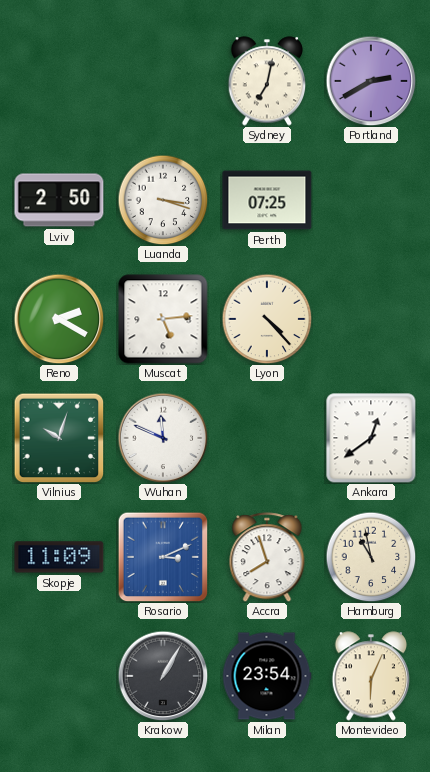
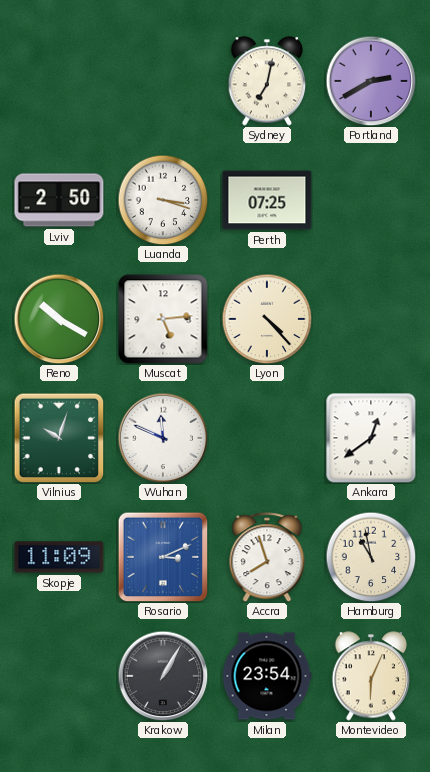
Reno: 2:20 -> 10:20
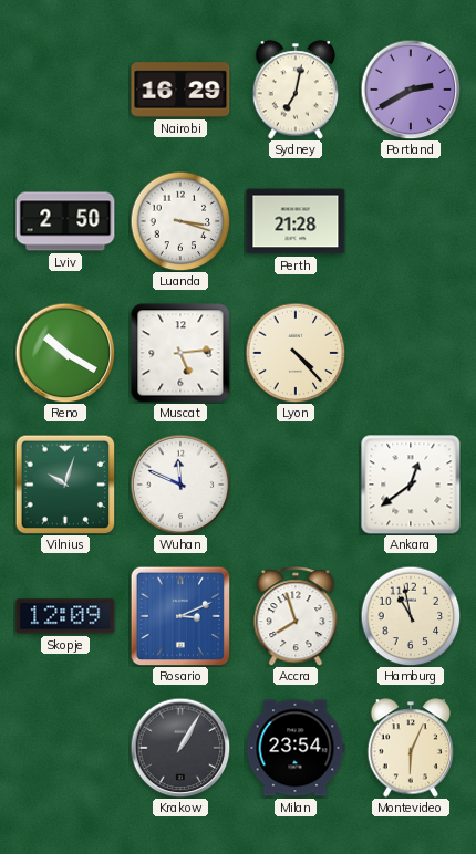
Nairobi: none -> 16:29
Perth: 07:25 -> 21:28
Skopje: 11:09 -> 12:09
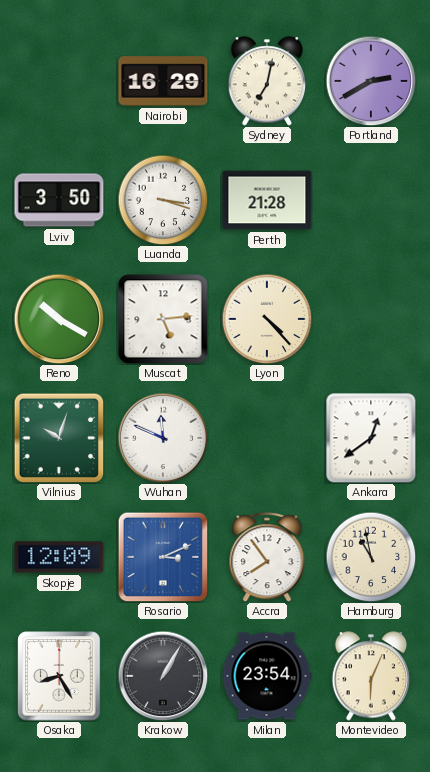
Lviv: 2:50 -> 3:50
Accra: 7:57 -> 7:54
Osaka: none -> 8:25
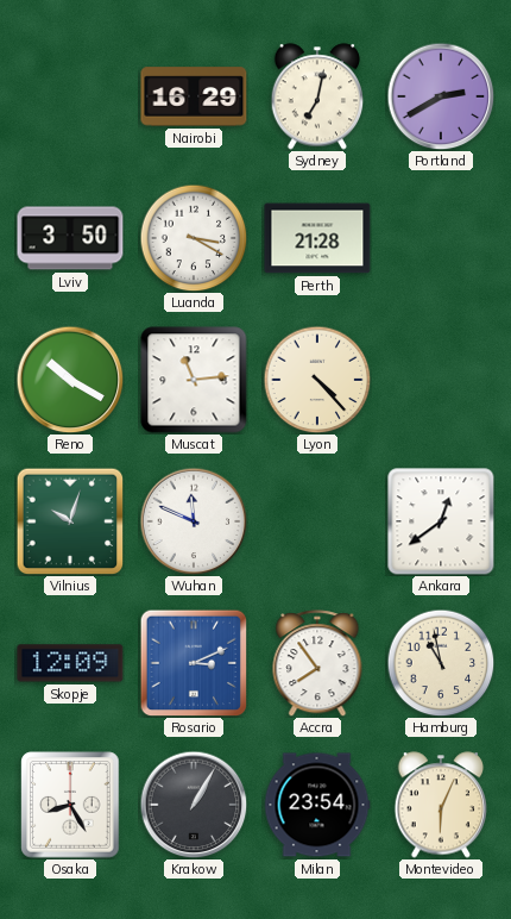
Luanda: 3:18 -> 3:20
Muscat: 5:14 -> 11:14
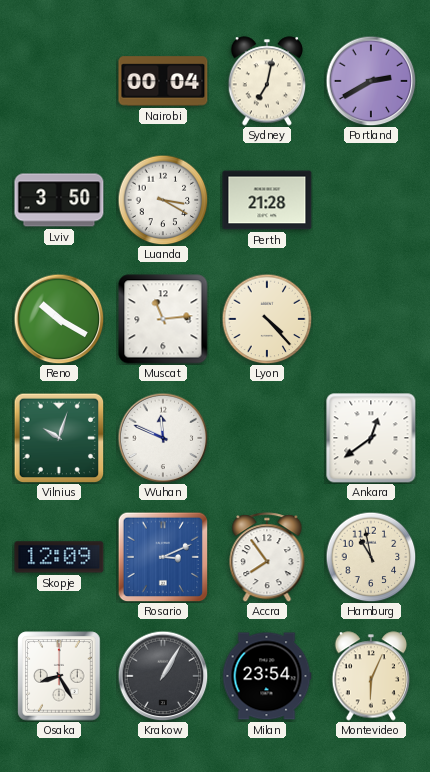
Nairobi: 16:29 -> 00:04
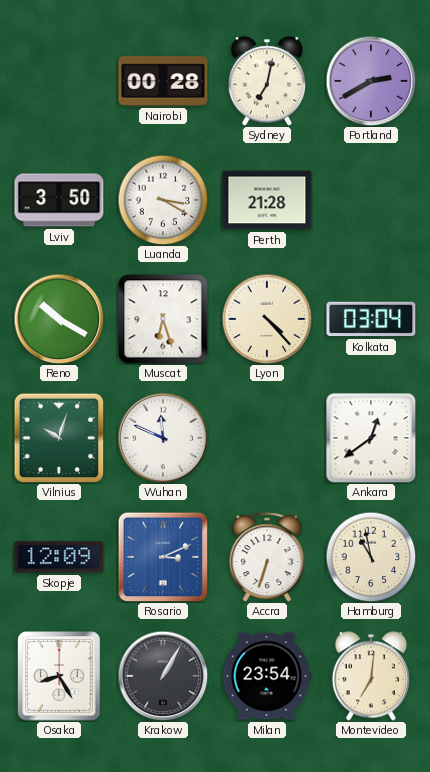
Nairobi: 00:04 -> 00:28
Muscat: 11:14 -> 6:27
Kolkata: none -> 03:04
Accra: 7:54 -> 6:33
Montevideo: 6:04 -> 7:01
